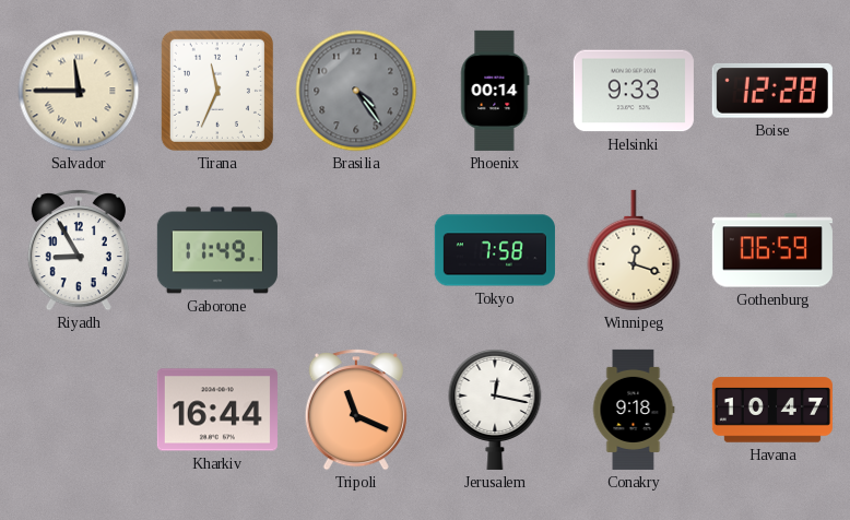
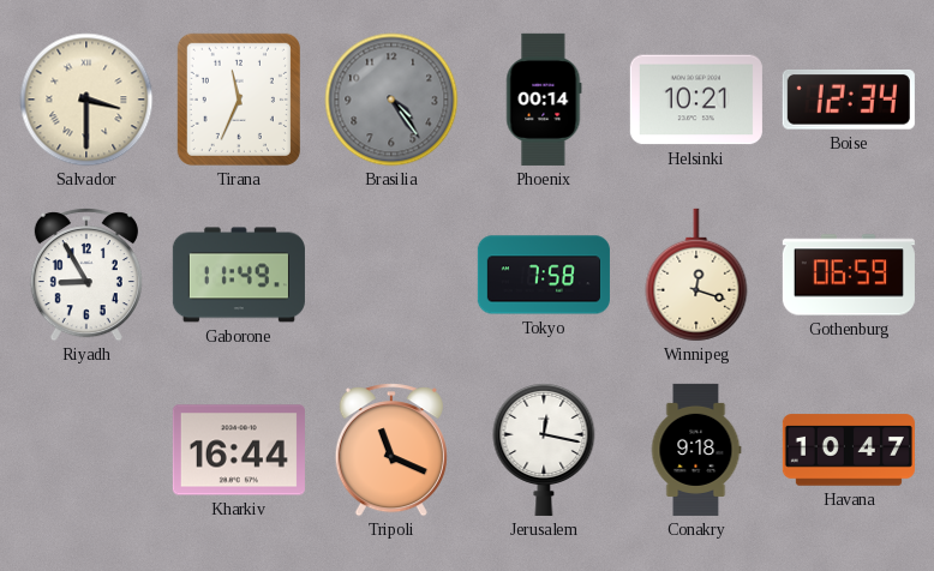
Salvador: 11:45 -> 3:30
Helsinki: 9:33 -> 10:21
Boise: 12:28 -> 12:34
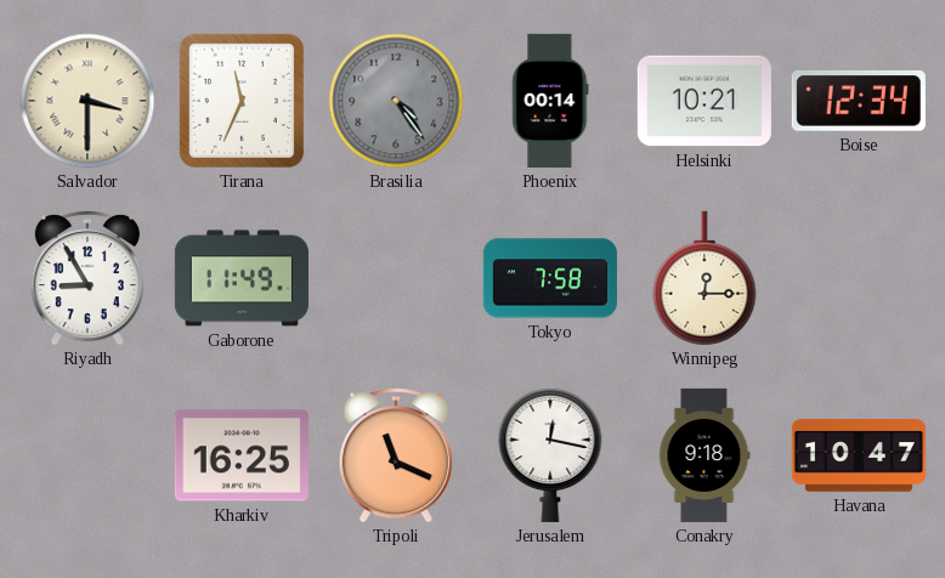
Winnipeg: 12:18 -> 12:15
Gothenburg: 06:59 -> none
Kharkiv: 16:44 -> 16:25
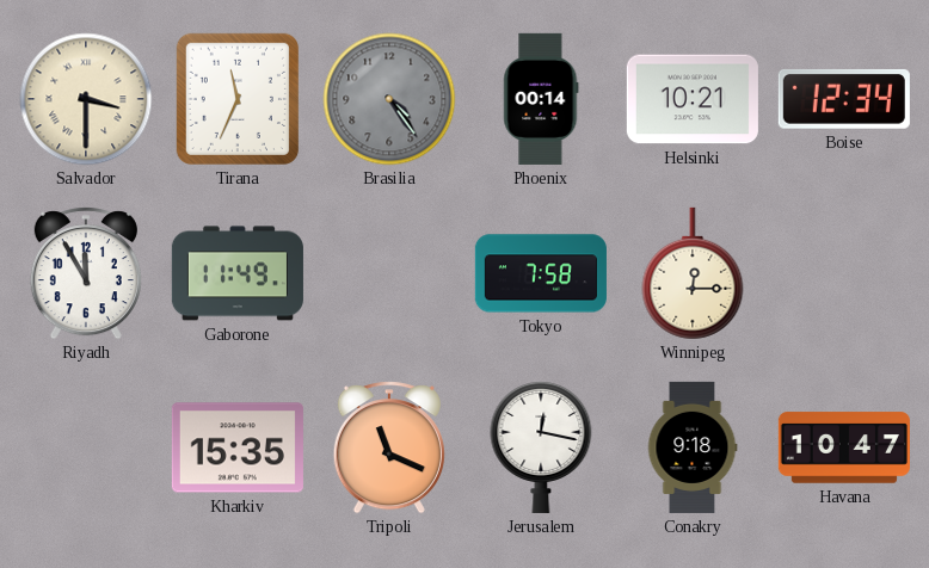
Riyadh: 8:55 -> 11:55
Kharkiv: 16:25 -> 15:35
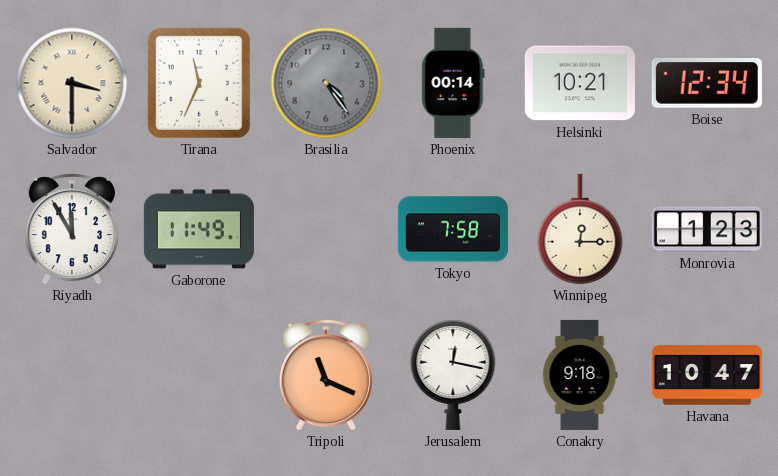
Monrovia: none -> 1:23
Kharkiv: 15:35 -> none
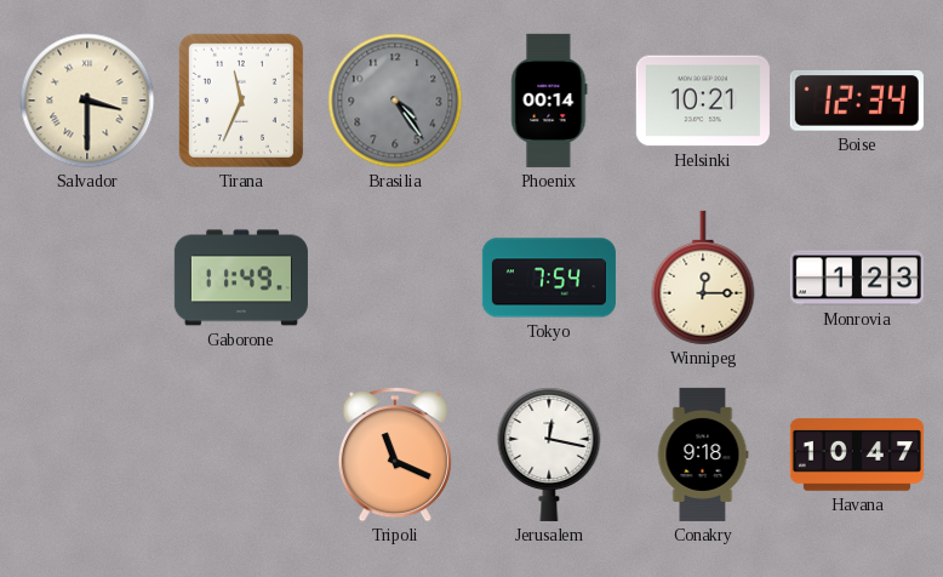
Riyadh: 11:55 -> none
Tokyo: 7:58 -> 7:54
